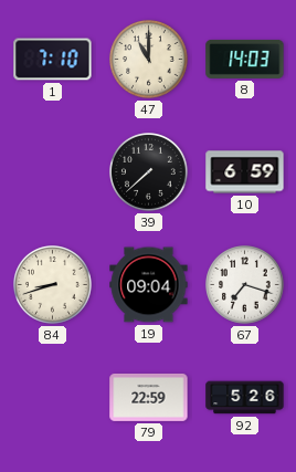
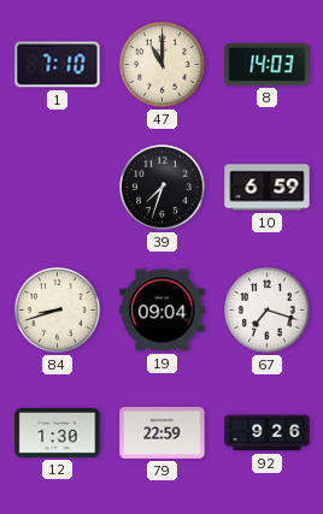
39: 7:38 -> 7:33
12: none -> 1:30
92: 5:26 -> 9:26
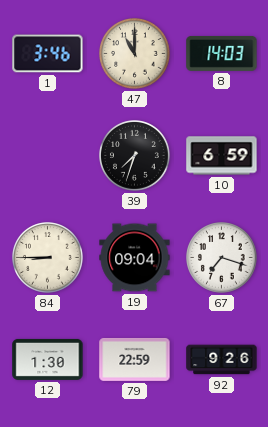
1: 7:10 -> 3:46
84: 8:42 -> 8:45
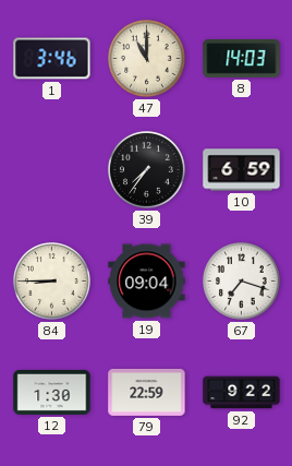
39: 7:33 -> 7:36
92: 9:26 -> 9:22
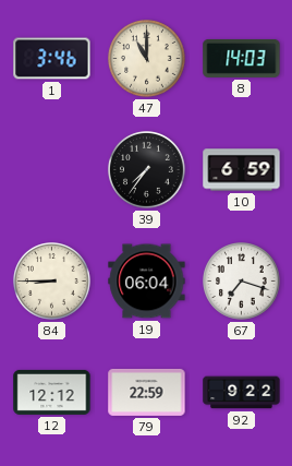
19: 09:04 -> 06:04
12: 1:30 -> 12:12
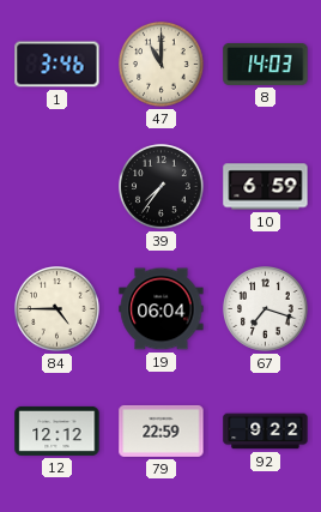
84: 8:45 -> 4:45
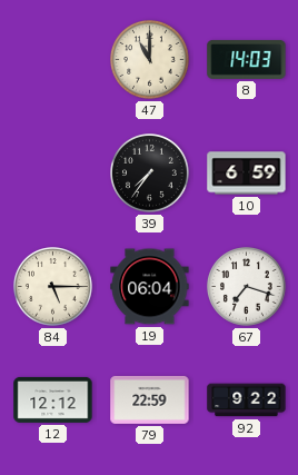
1: 3:46 -> none
84: 4:45 -> 5:15
